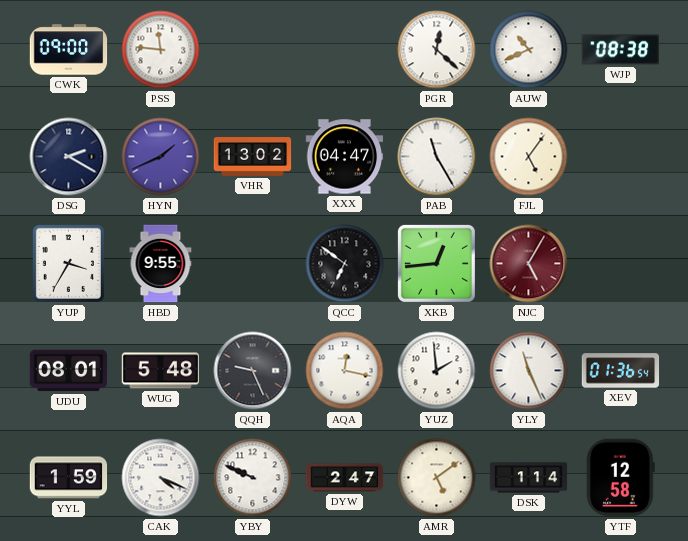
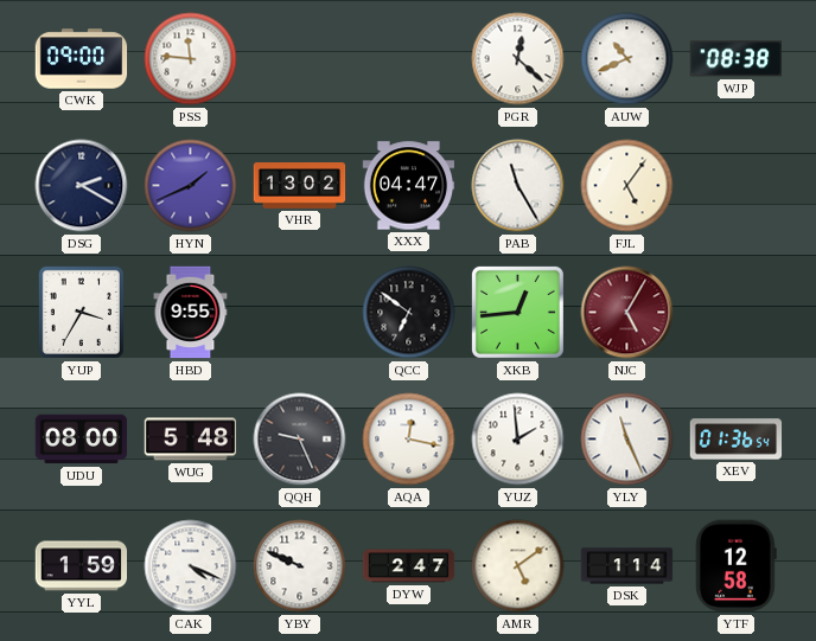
UDU: 08:01 -> 08:00
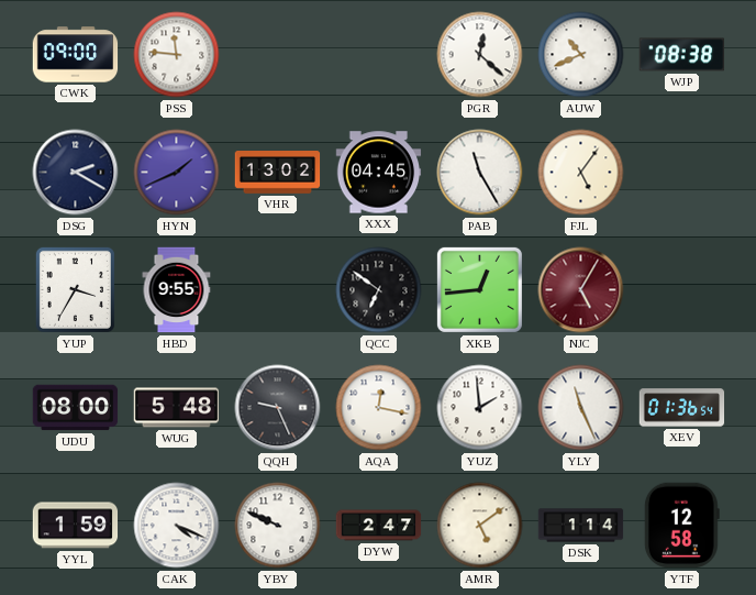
XXX: 04:47 -> 04:45
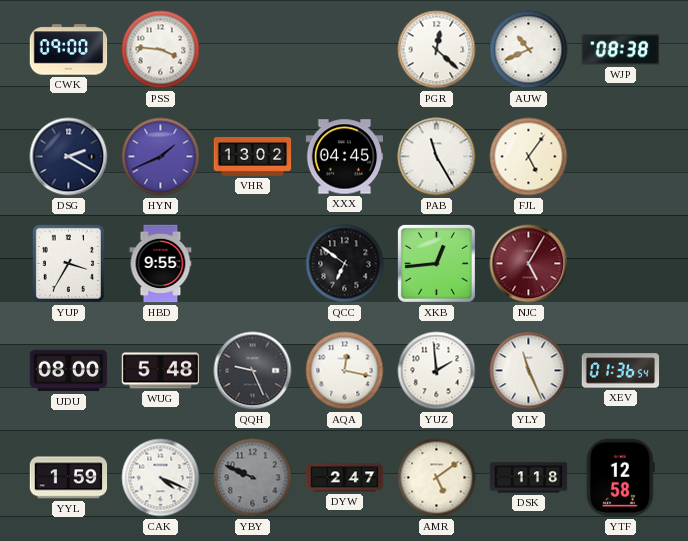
PSS: 11:46 -> 3:46
YBY dial: white -> grey
DSK: 1:14 -> 1:18
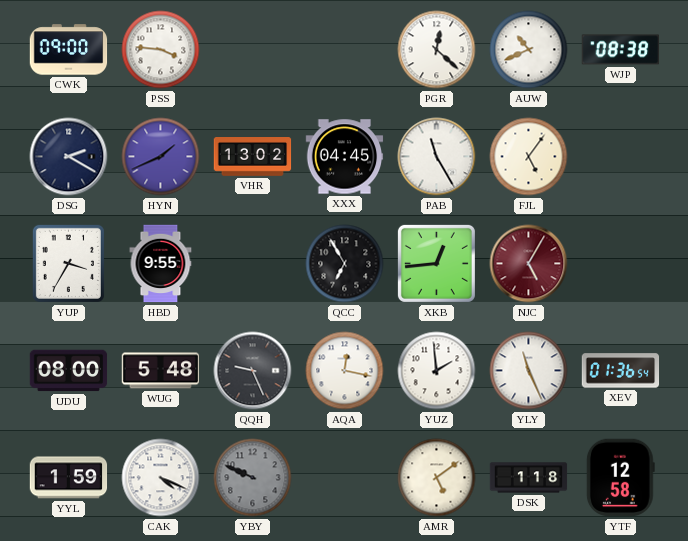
QCC: 6:51 -> 6:55
DYW: 2:47 -> none
